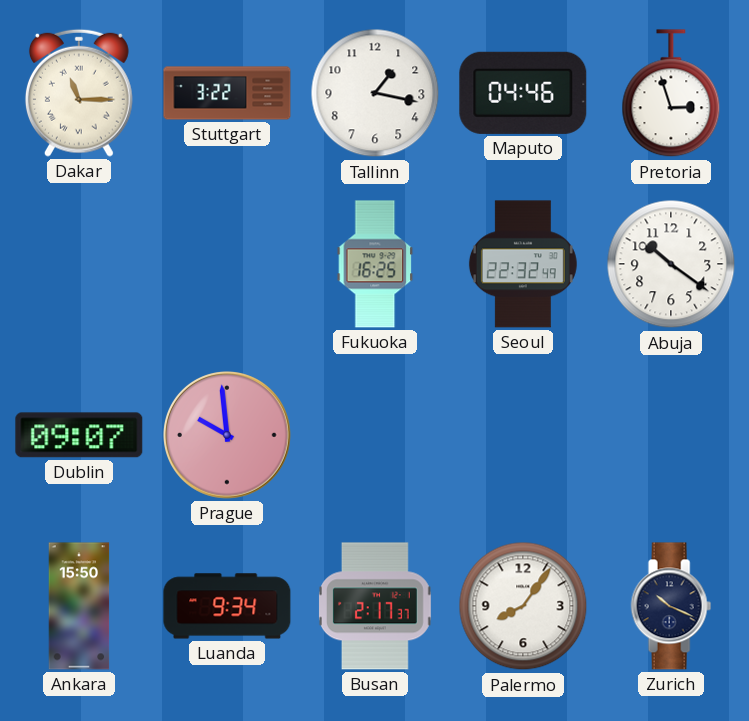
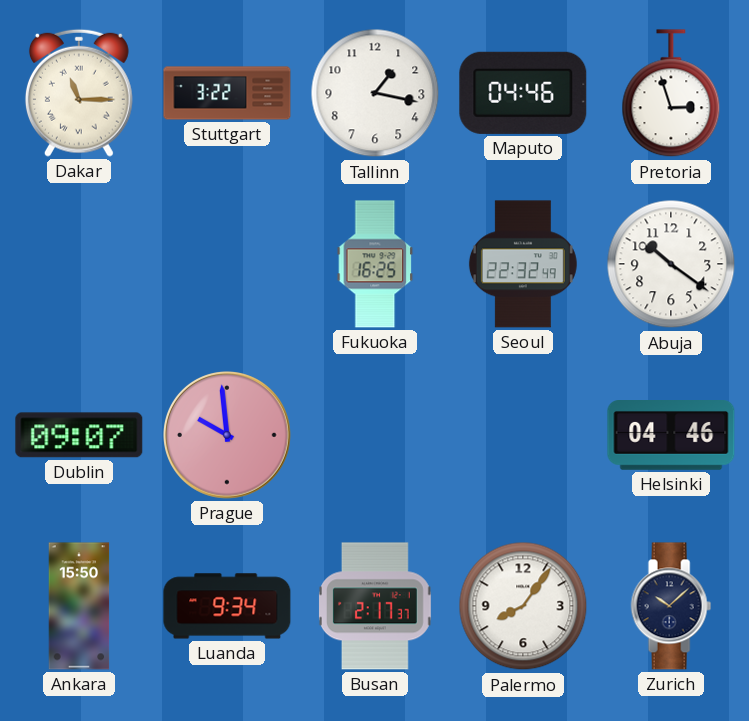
Helsinki: none -> 04:46
Zurich: 10:19 -> 10:08
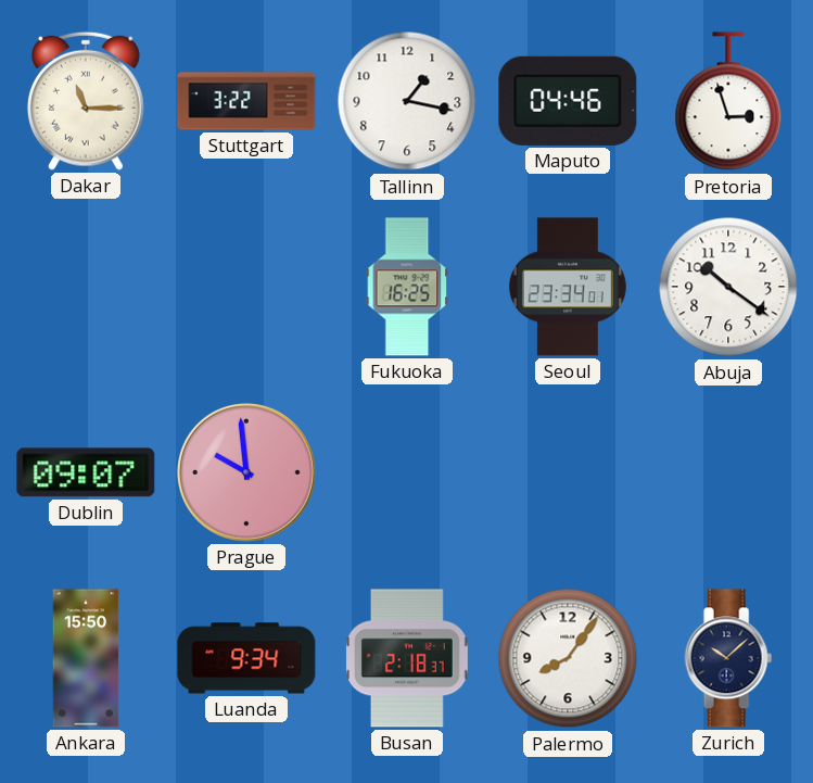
Seoul: 22:32 -> 23:34
Helsinki: 04:46 -> none
Busan: 2:17 -> 2:18
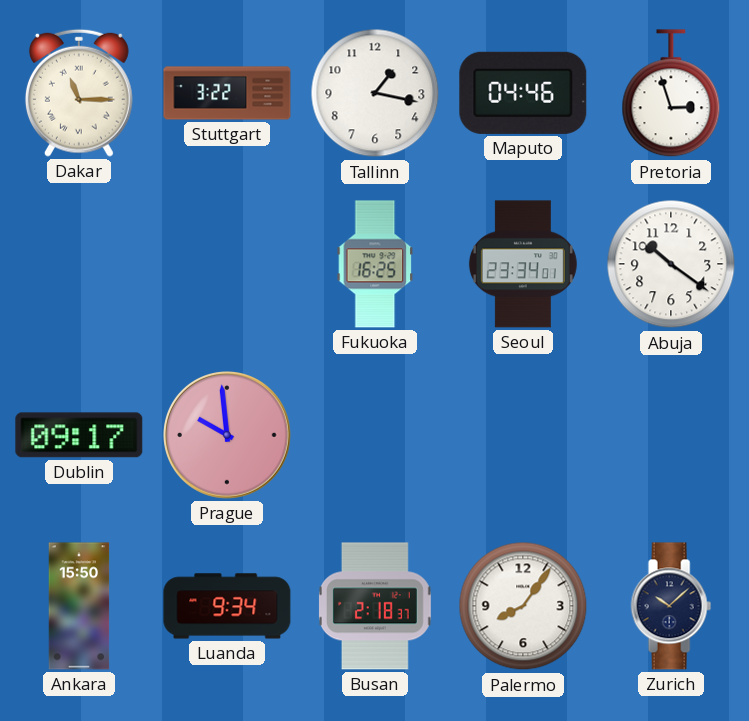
Dublin: 09:07 -> 09:17
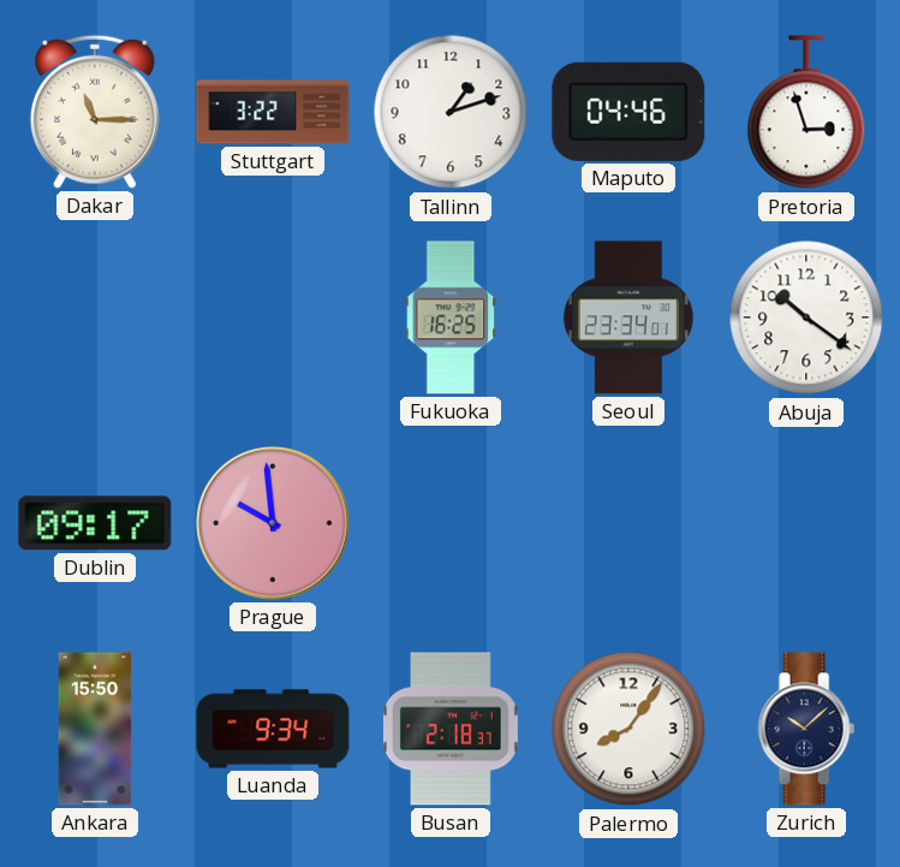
Tallinn: 1:17 -> 1:12
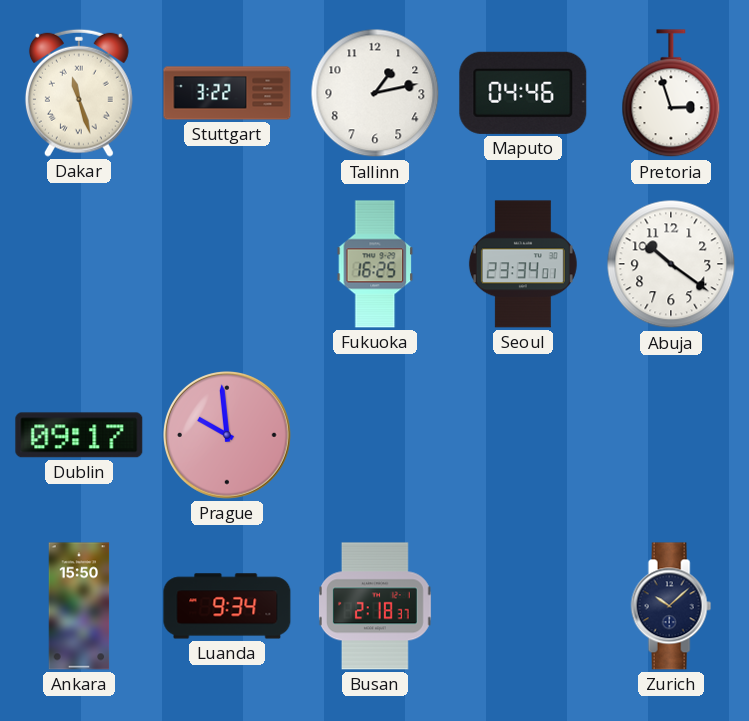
Dakar: 11:15 -> 11:27
Tallinn: 1:12 -> 1:13
Palermo: 8:06 -> none
